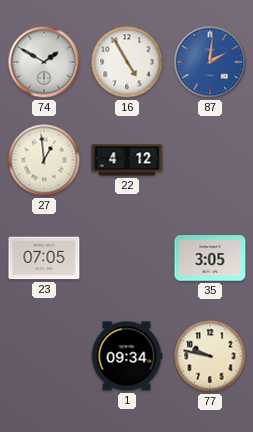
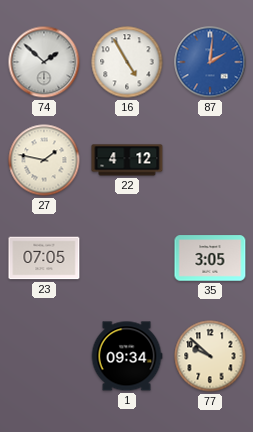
74: 1:50 -> 1:52
27: 12:59 -> 1:47
77: 9:47 -> 9:52
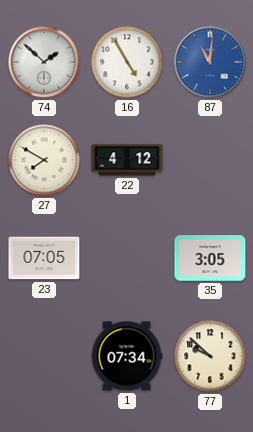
87: 2:01 -> 11:01
27: 1:47 -> 7:50
1: 09:34 -> 07:34
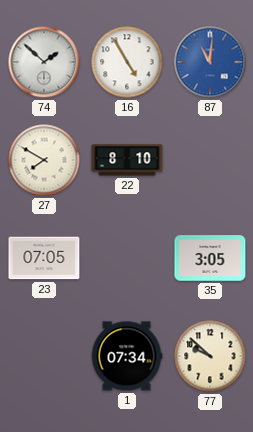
22: 4:12 -> 8:10
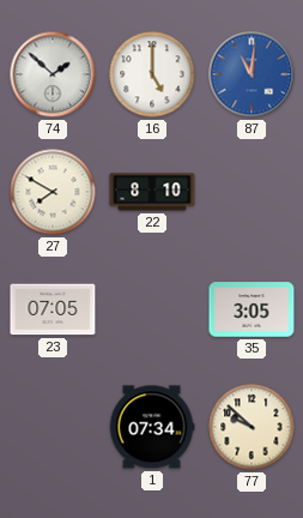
16: 4:55 -> 5:00
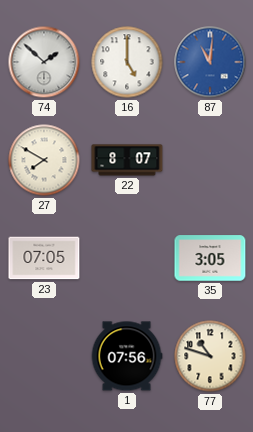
22: 8:10 -> 8:07
1: 07:34 -> 07:56
77: 9:52 -> 10:48
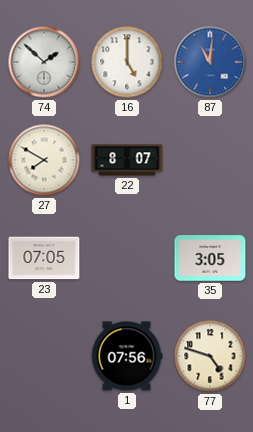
77: 10:48 -> 4:48
